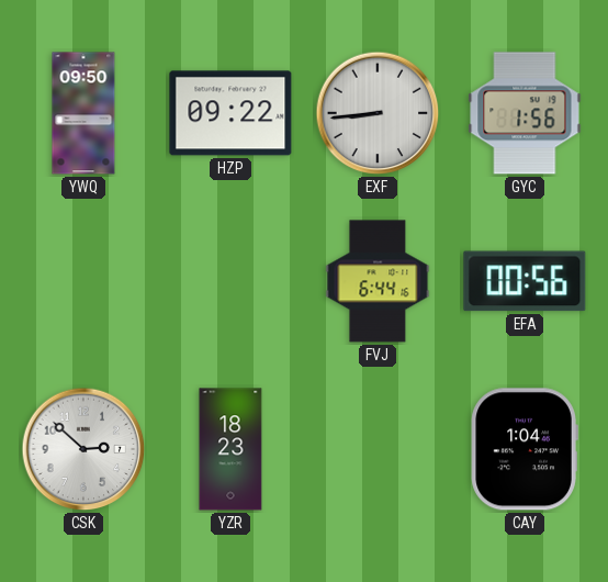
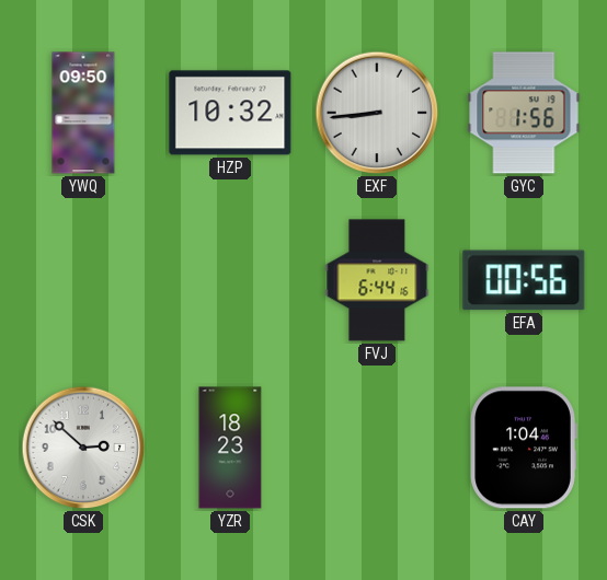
HZP: 09:22 -> 10:32
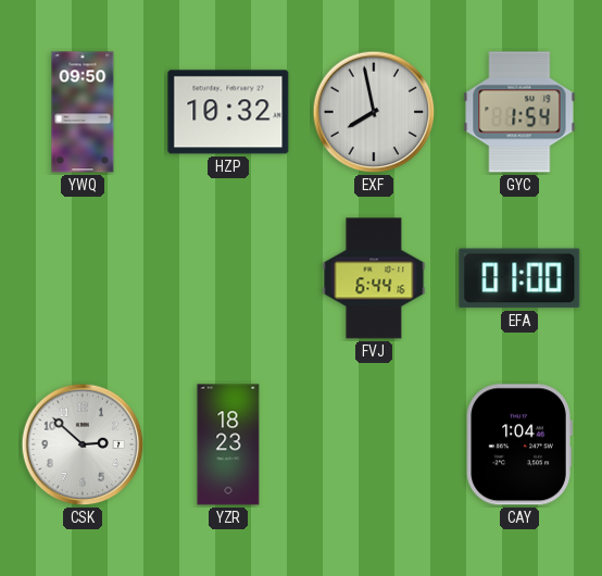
EXF: 8:44 -> 7:58
GYC: 1:56 -> 1:54
EFA: 00:56 -> 01:00
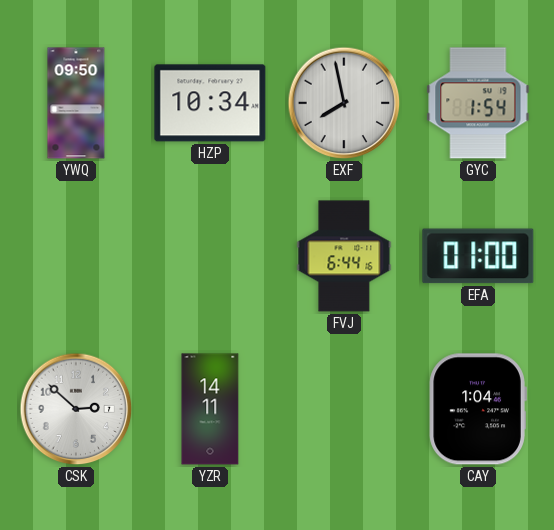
HZP: 10:32 -> 10:34
YZR: 18:23 -> 14:11
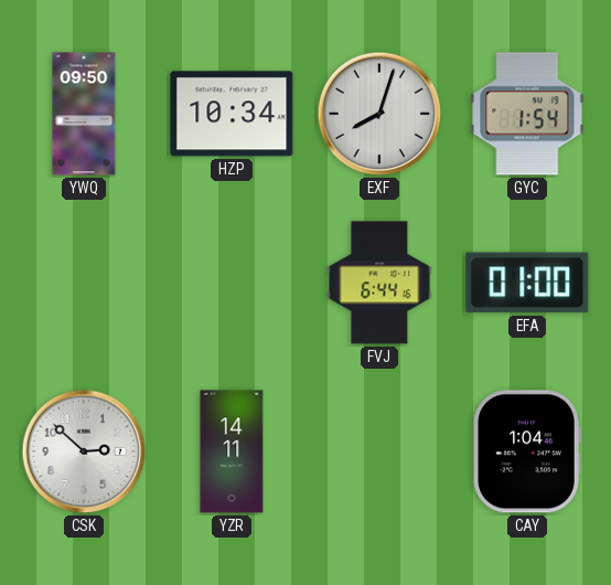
EXF: 7:58 -> 8:03
